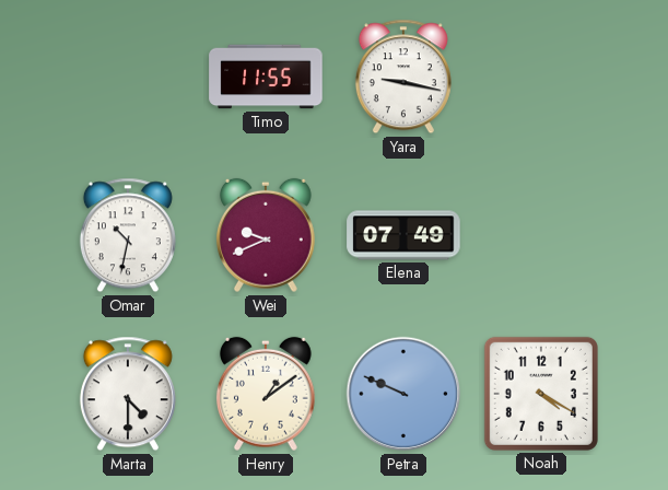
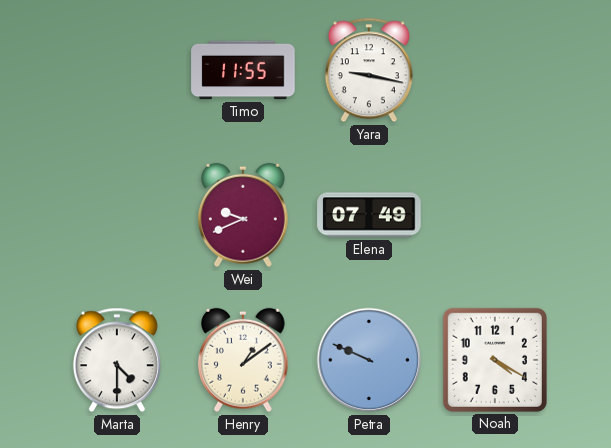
Omar: 10:32 -> none
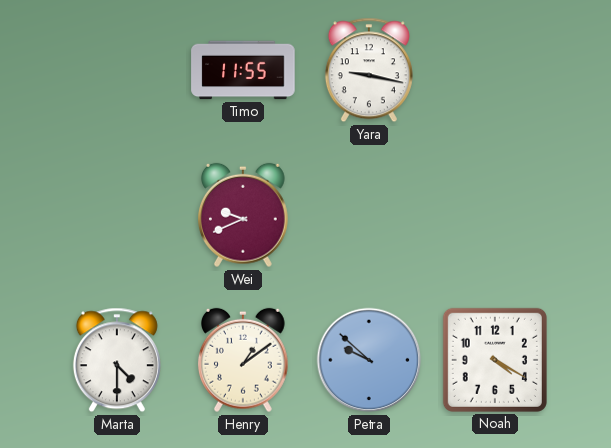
Elena: 07:49 -> none
Petra: 9:49 -> 9:52
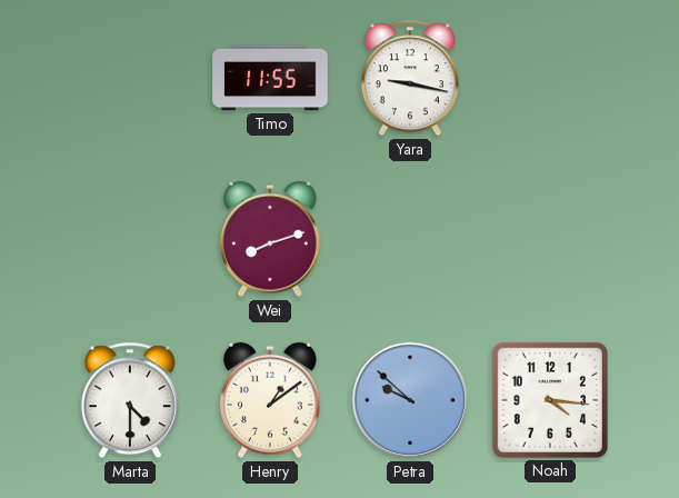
Wei: 9:41 -> 8:12
Noah: 4:20 -> 4:16
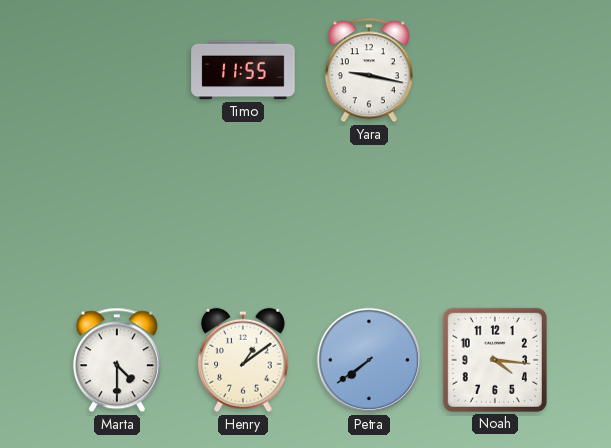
Wei: 8:12 -> none
Petra: 9:52 -> 7:39
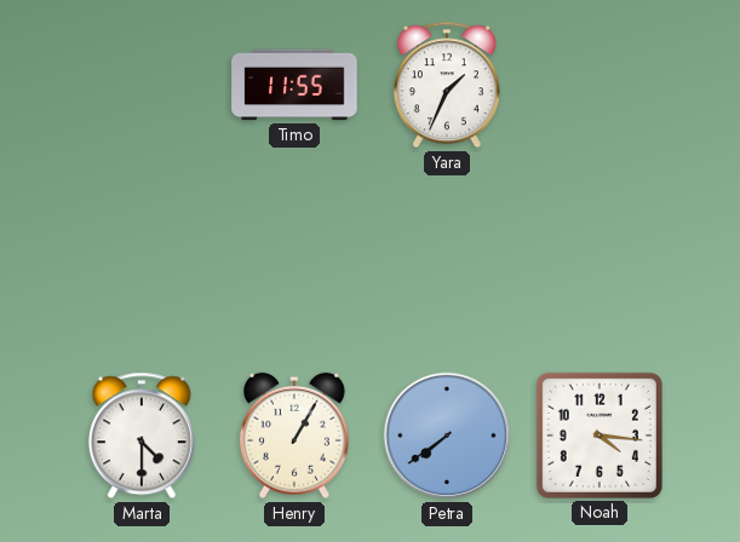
Yara: 9:17 -> 1:34
Henry: 1:09 -> 1:05
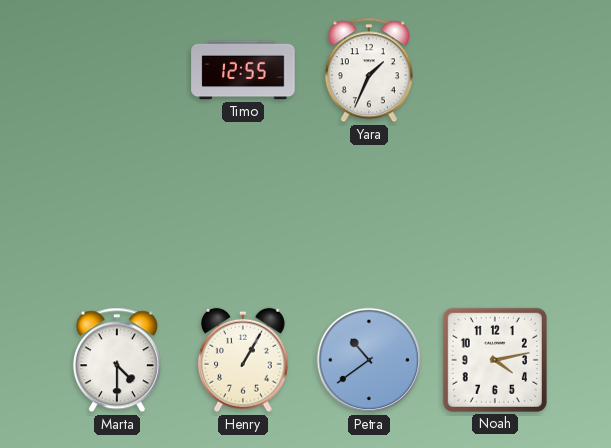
Timo: 11:55 -> 12:55
Petra: 7:39 -> 10:39
Noah: 4:16 -> 4:13
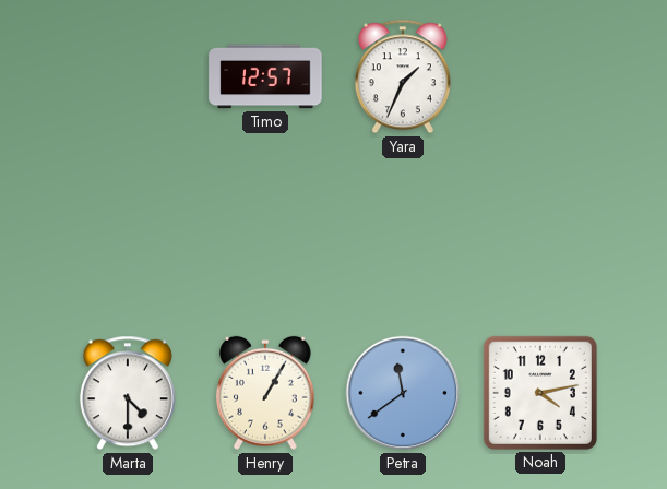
Timo: 12:55 -> 12:57
Petra: 10:39 -> 11:39
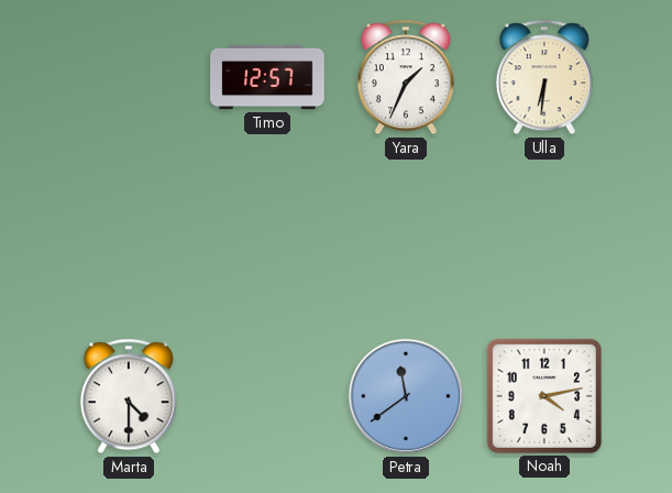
Ulla: none -> 6:31
Henry: 1:05 -> none
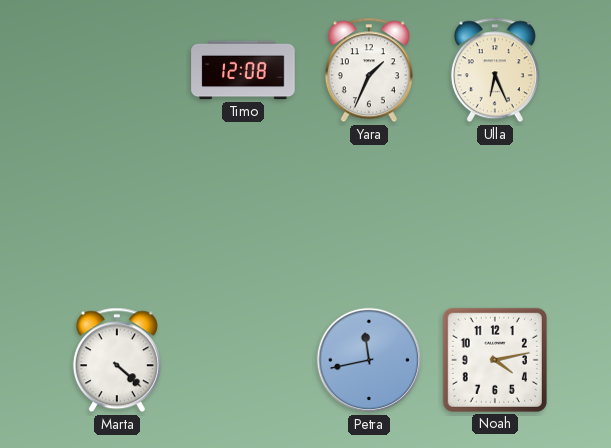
Timo: 12:57 -> 12:08
Ulla: 6:31 -> 6:26
Marta: 4:30 -> 4:22
Petra: 11:39 -> 11:43
